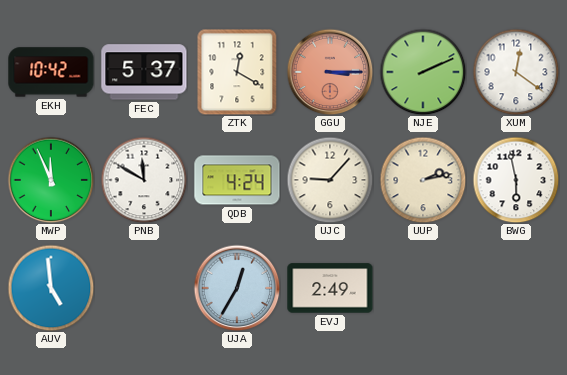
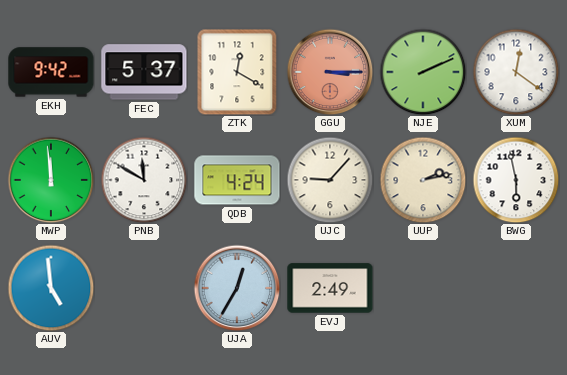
EKH: 10:42 -> 9:42
MWP: 11:56 -> 11:59
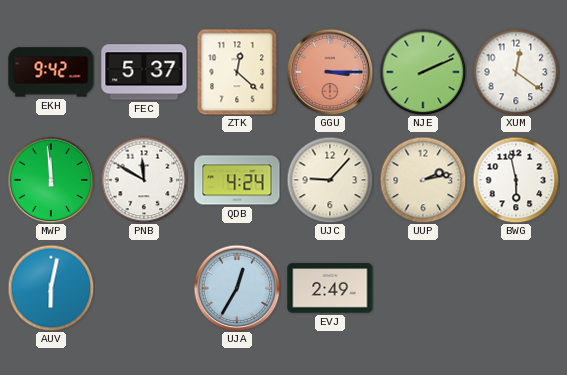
ZTK: 12:20 -> 12:22
AUV: 4:59 -> 6:02
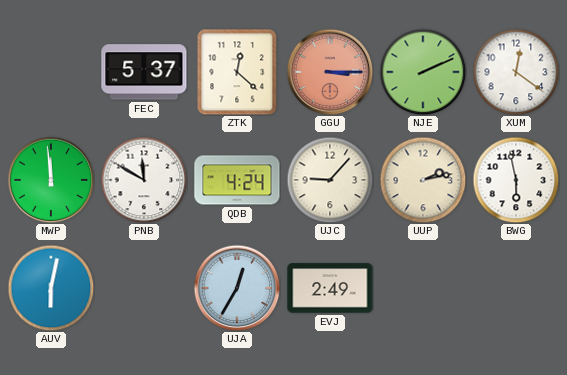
EKH: 9:42 -> none
